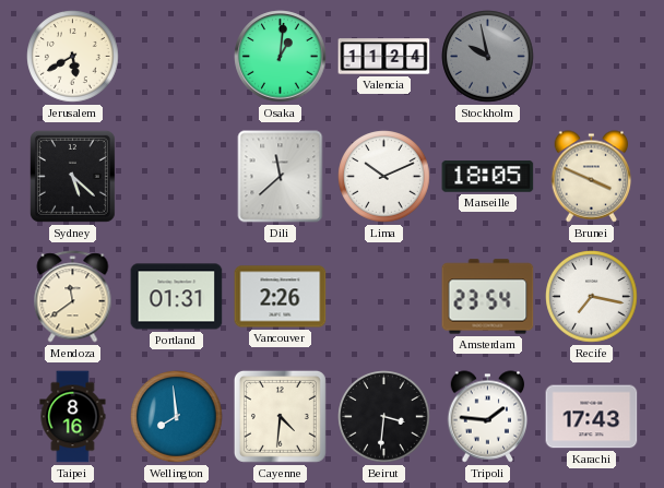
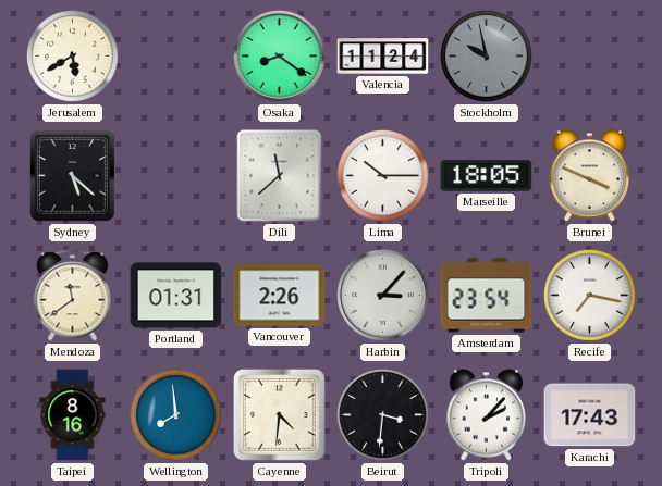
Osaka: 1:01 -> 8:21
Lima: 10:11 -> 10:15
Harbin: none -> 3:07
Tripoli: 1:46 -> 2:07
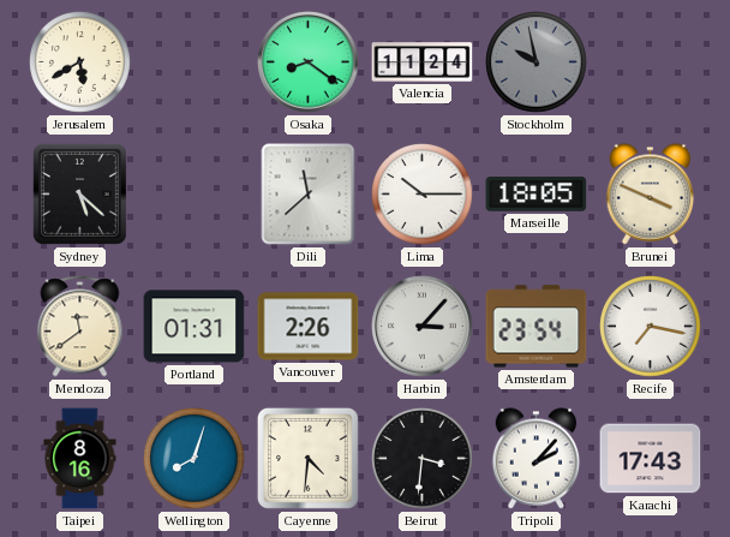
Wellington: 7:59 -> 8:03
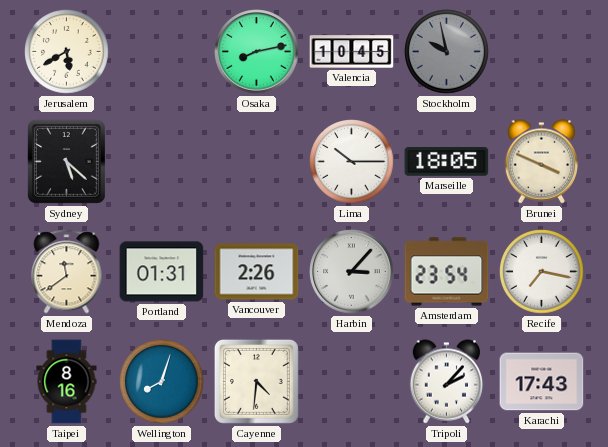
Osaka: 8:21 -> 8:13
Valencia: 11:24 -> 10:45
Dili: 11:38 -> none
Beirut: 3:31 -> none
